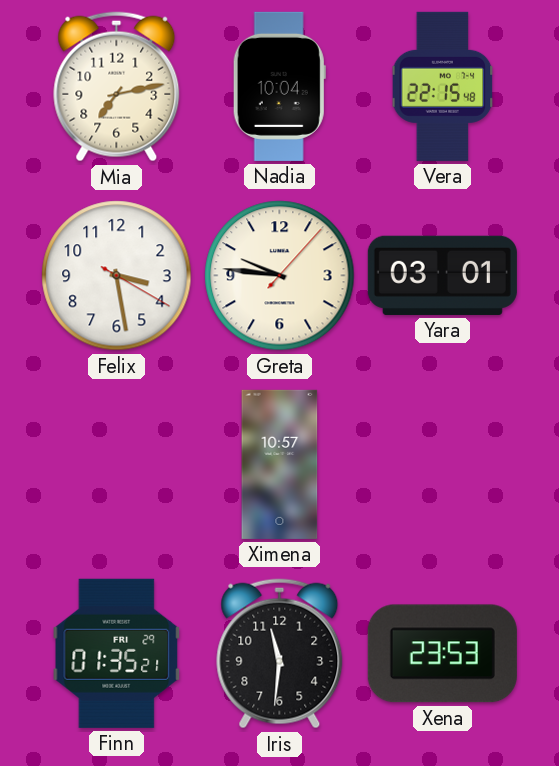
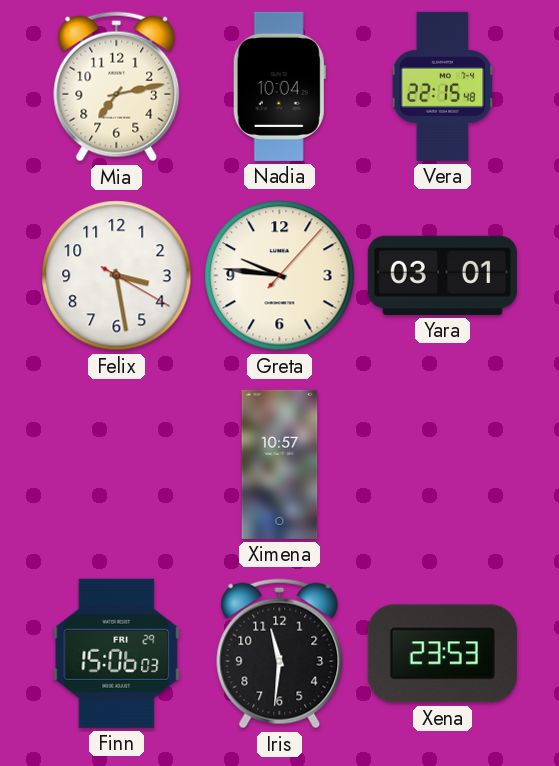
Finn: 01:35 -> 15:06
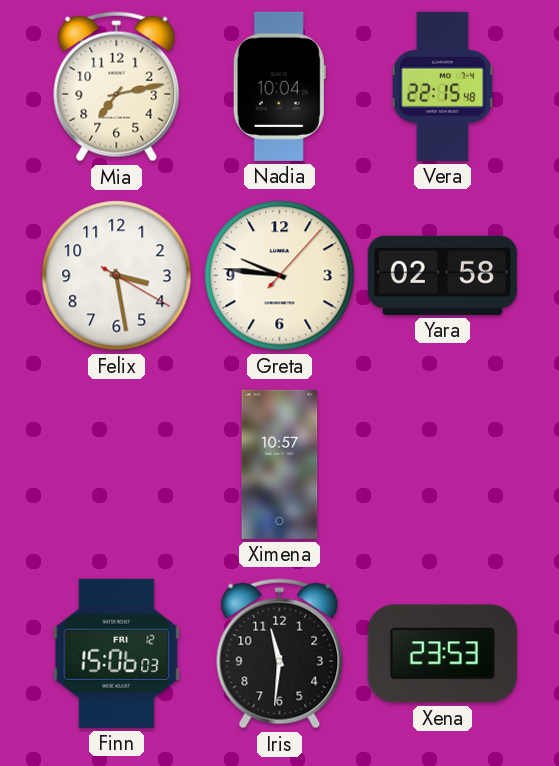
Yara: 03:01 -> 02:58
Finn date: FRI 29 -> FRI 12
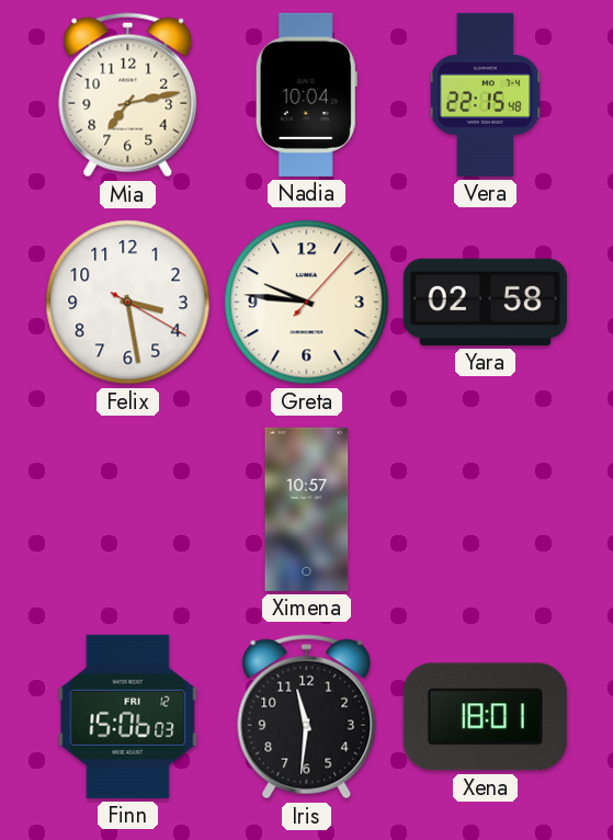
Xena: 23:53 -> 18:01
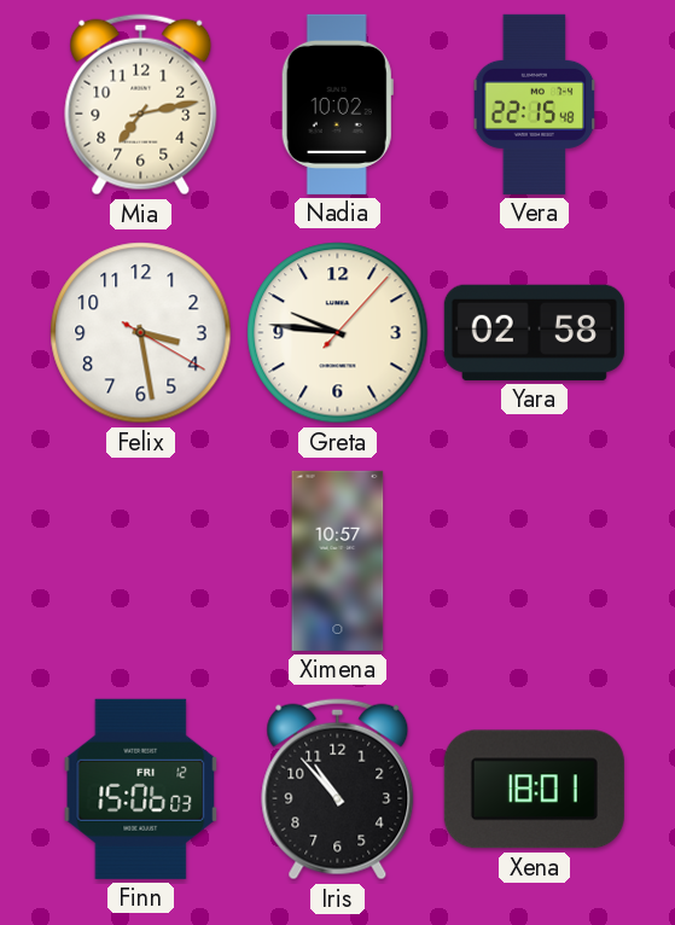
Nadia: 10:04 -> 10:02
Iris: 11:31 -> 10:53
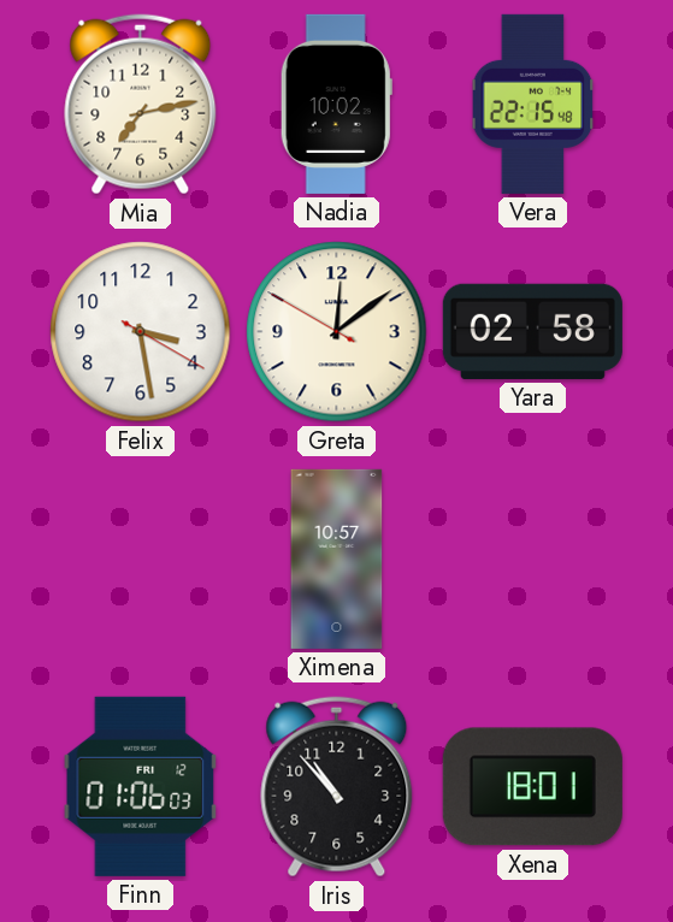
Greta: 9:46 -> 12:08
Finn: 15:06 -> 01:06
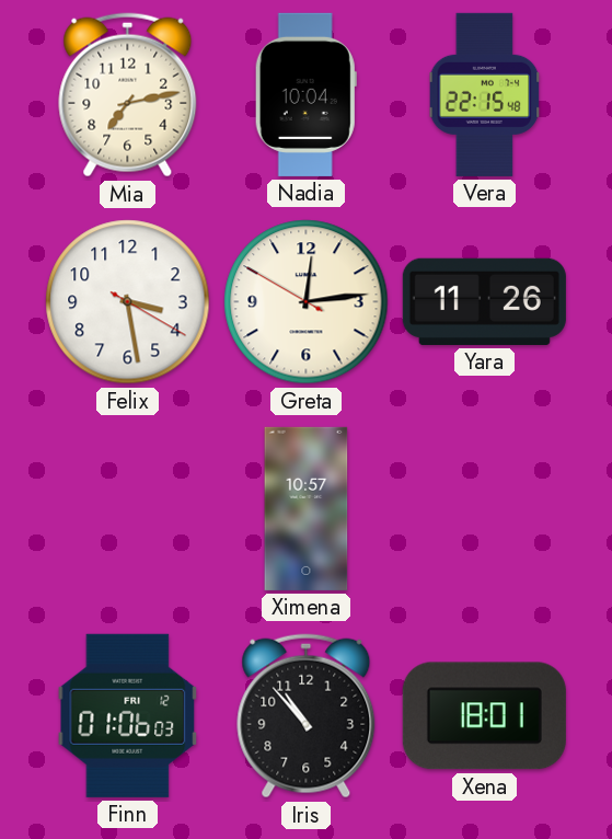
Nadia: 10:02 -> 10:04
Greta: 12:08 -> 12:13
Yara: 02:58 -> 11:26
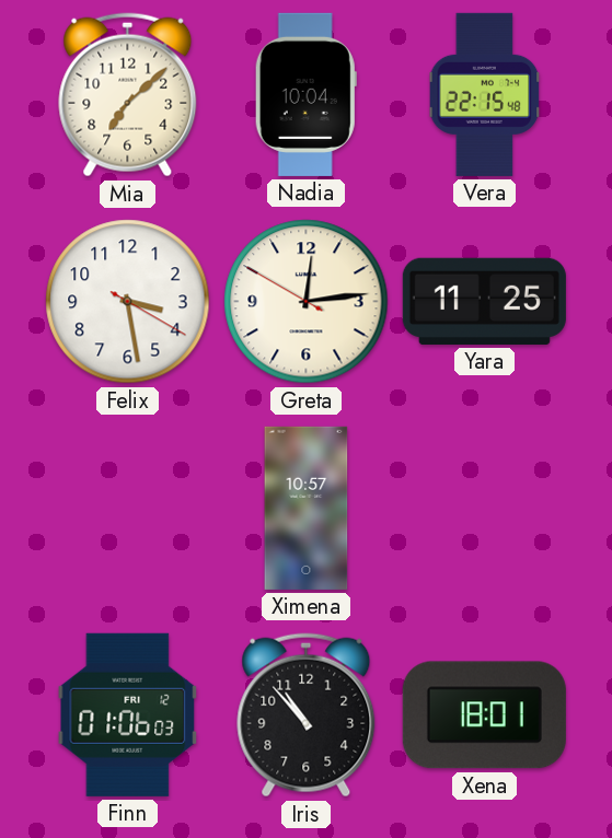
Mia: 7:13 -> 7:08
Yara: 11:26 -> 11:25
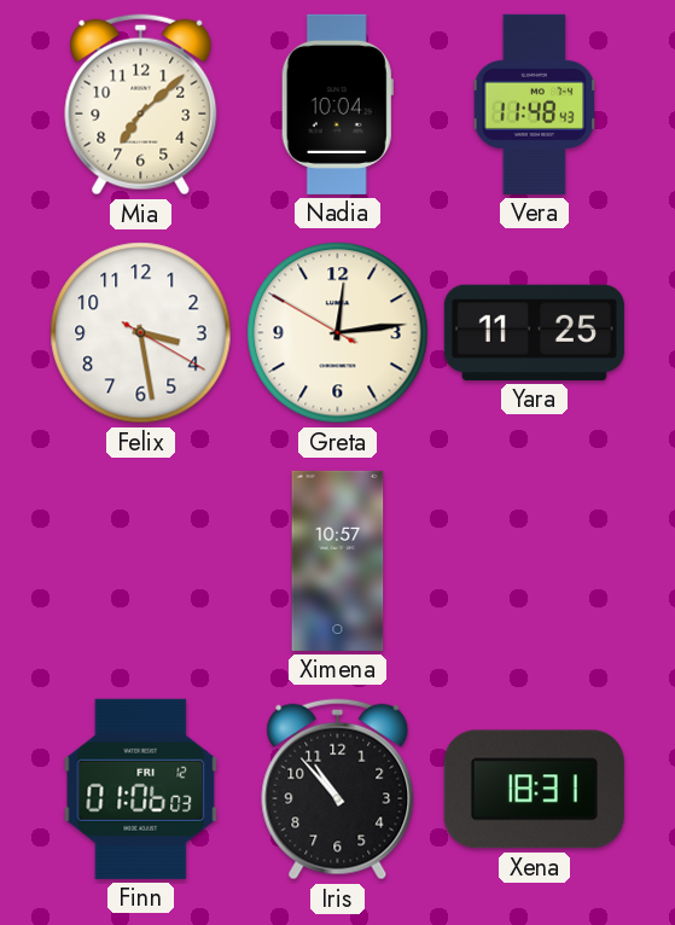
Vera: 22:15 -> 11:48
Xena: 18:01 -> 18:31
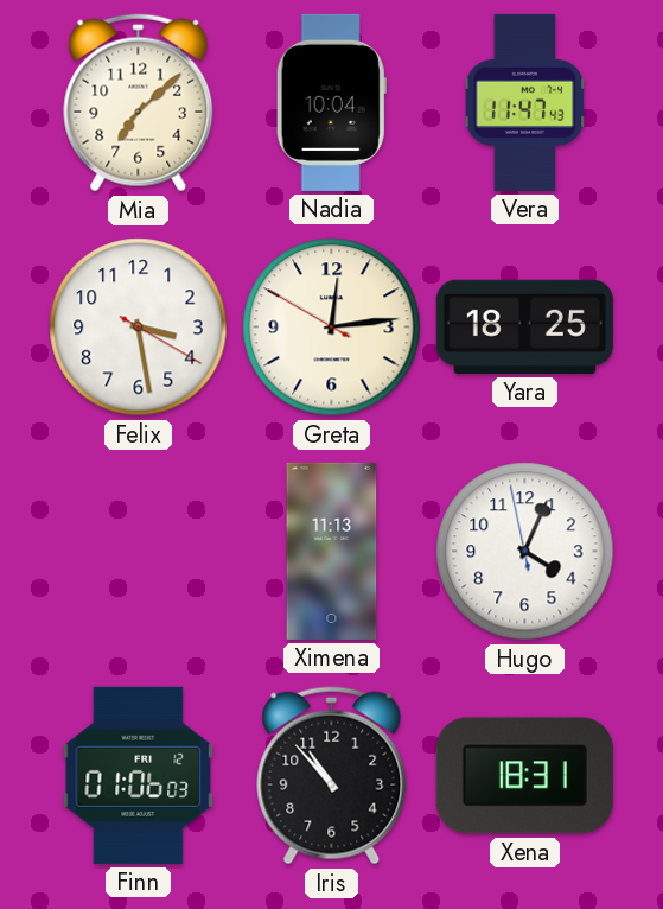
Vera: 11:48 -> 11:47
Yara: 11:25 -> 18:25
Ximena: 10:57 -> 11:13
Hugo: none -> 4:03
